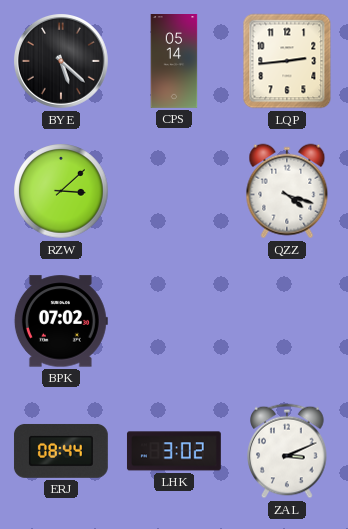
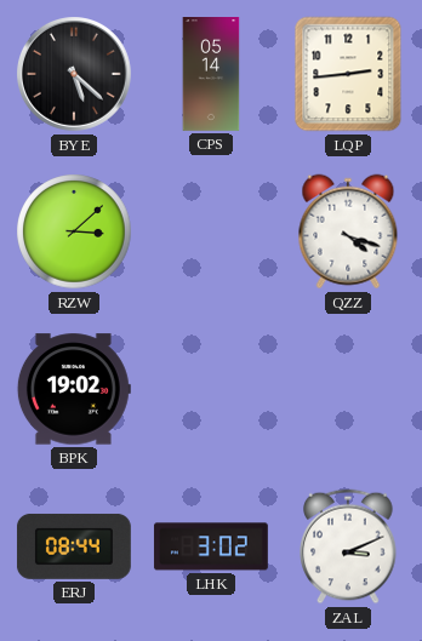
BPK: 07:02 -> 19:02
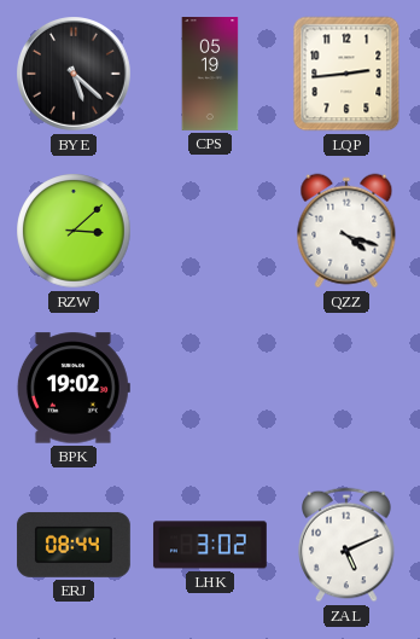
CPS: 05:14 -> 05:19
ZAL: 3:11 -> 5:11
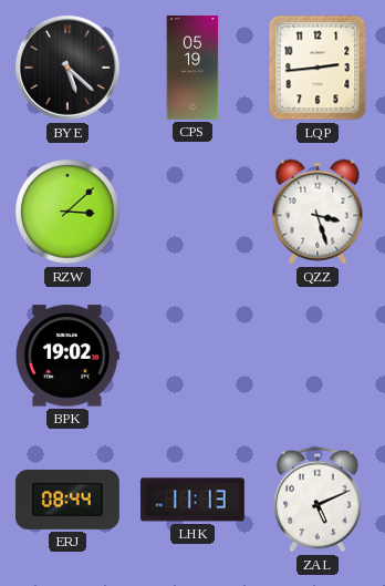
QZZ: 4:18 -> 3:27
LHK: 3:02 -> 11:13
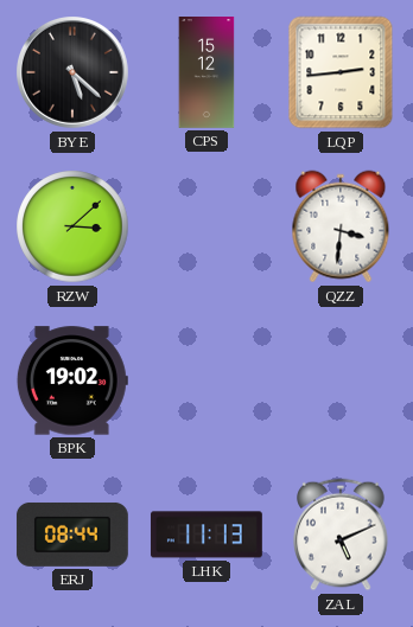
CPS: 05:19 -> 15:12
QZZ: 3:27 -> 3:31
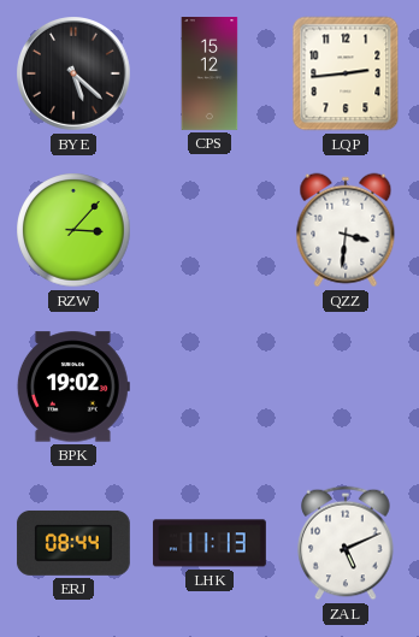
RZW: 3:08 -> 3:07
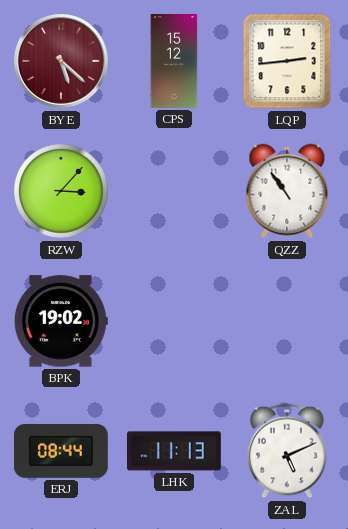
BYE dial: black -> burgundy
QZZ: 3:31 -> 10:54
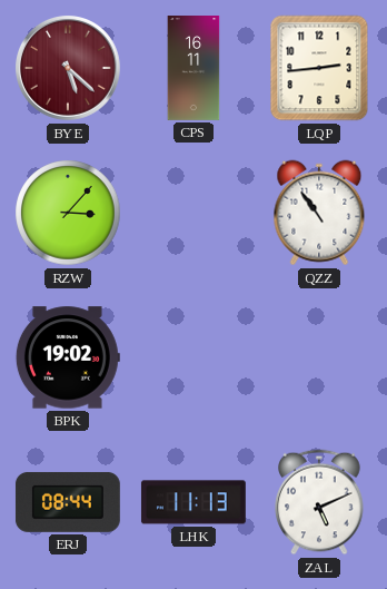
CPS: 15:12 -> 16:11
